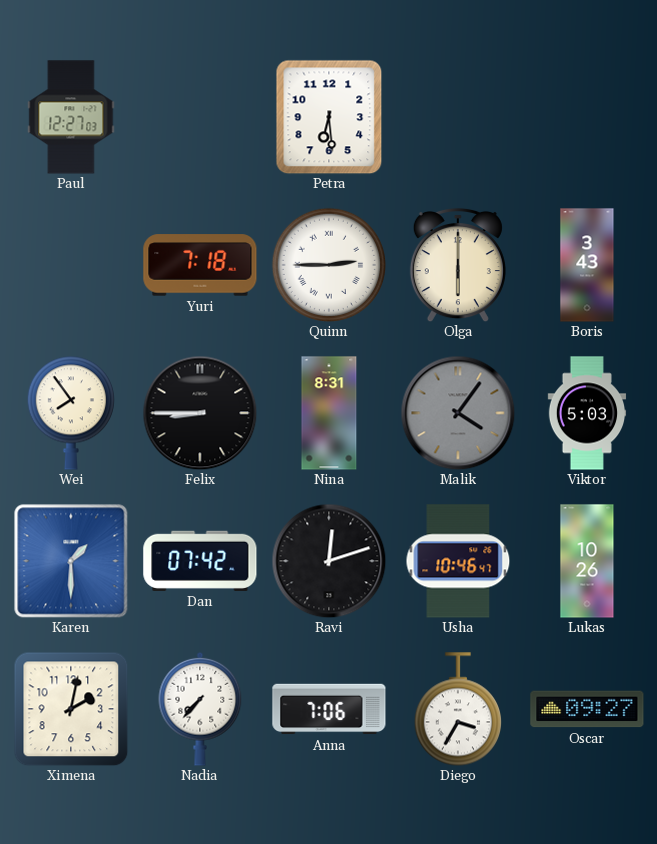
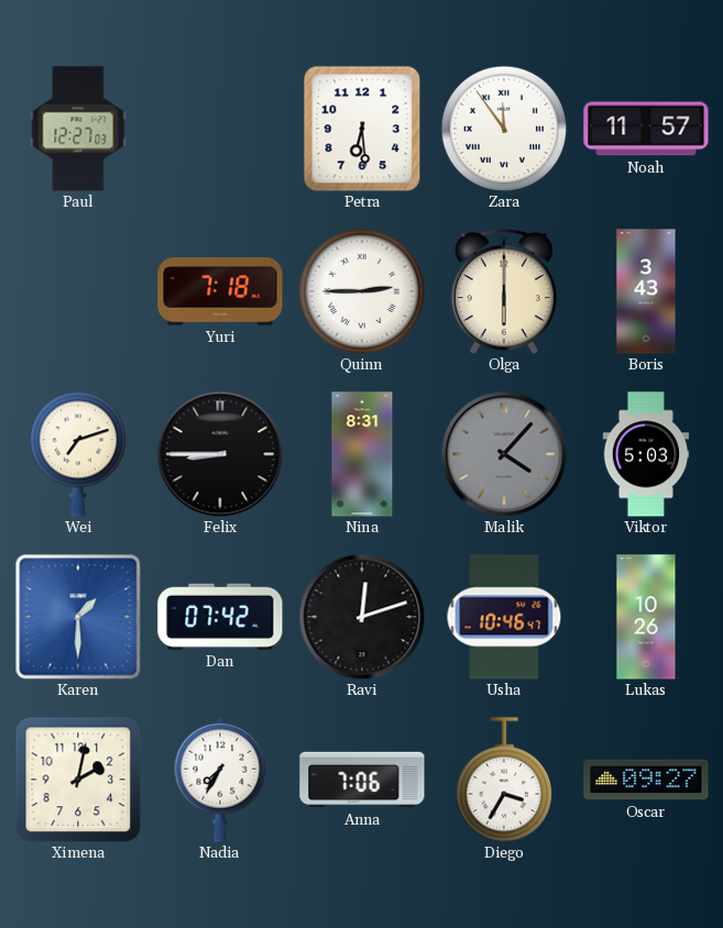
Zara: none -> 11:54
Noah: none -> 11:57
Wei: 7:54 -> 7:12
Malik: 4:06 -> 4:07
Nadia: 7:37 -> 7:35
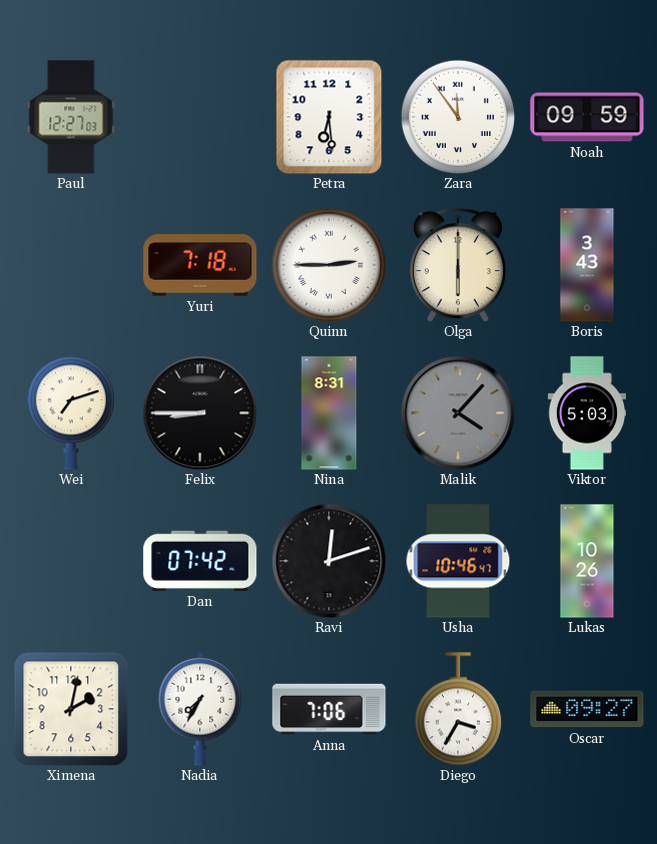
Noah: 11:57 -> 09:59
Karen: 1:30 -> none
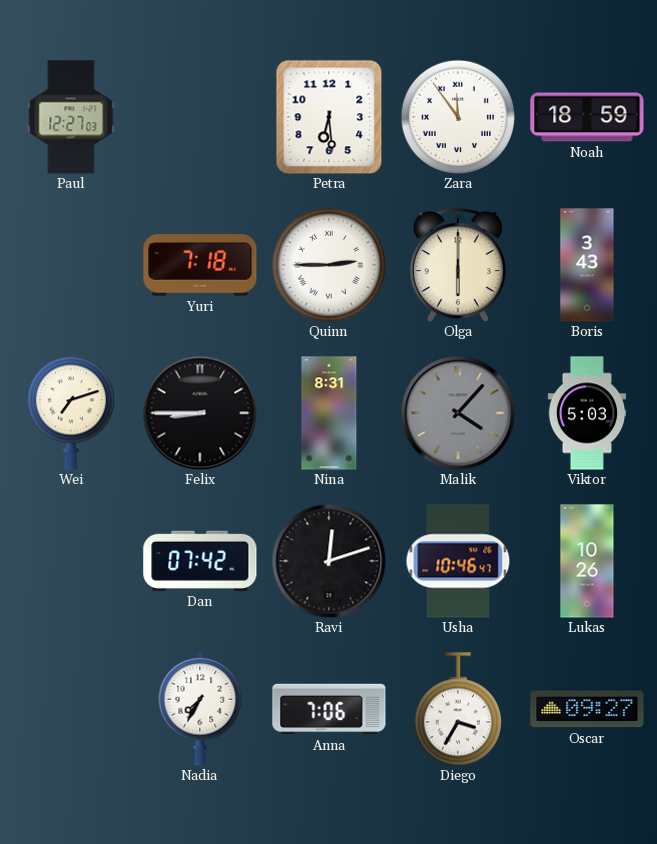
Noah: 09:59 -> 18:59
Ximena: 2:02 -> none
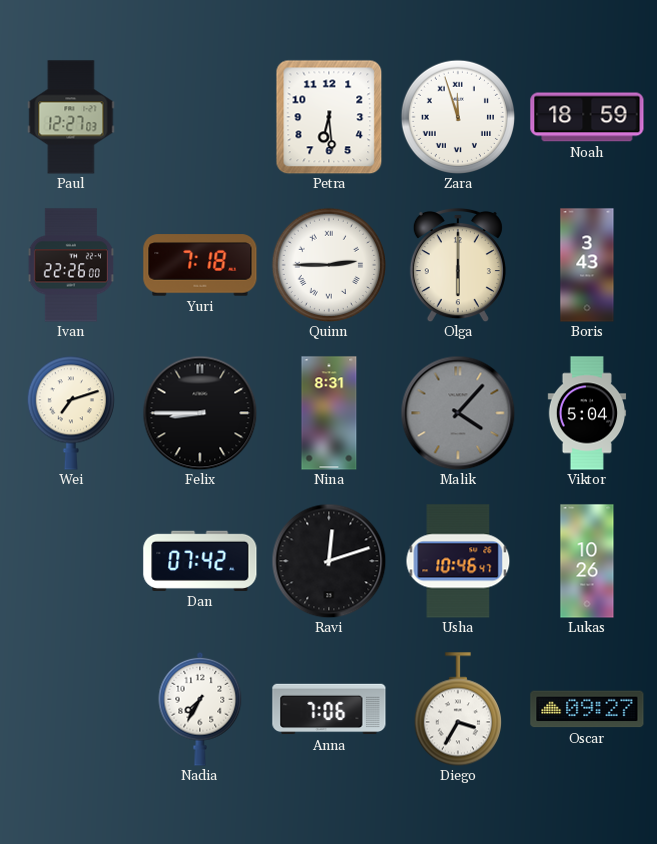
Zara: 11:54 -> 11:57
Ivan: none -> 22:26
Viktor: 5:03 -> 5:04
